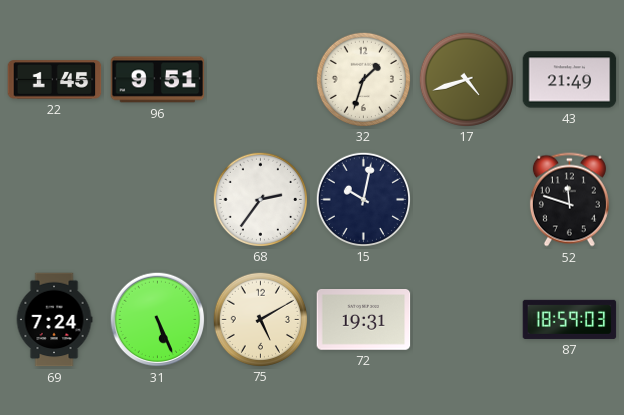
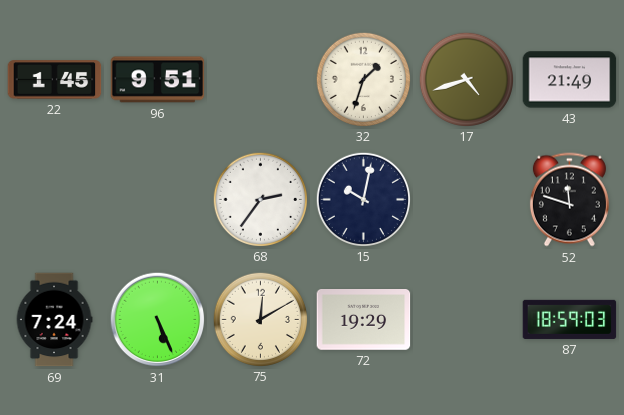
75: 5:10 -> 12:10
72: 19:31 -> 19:29
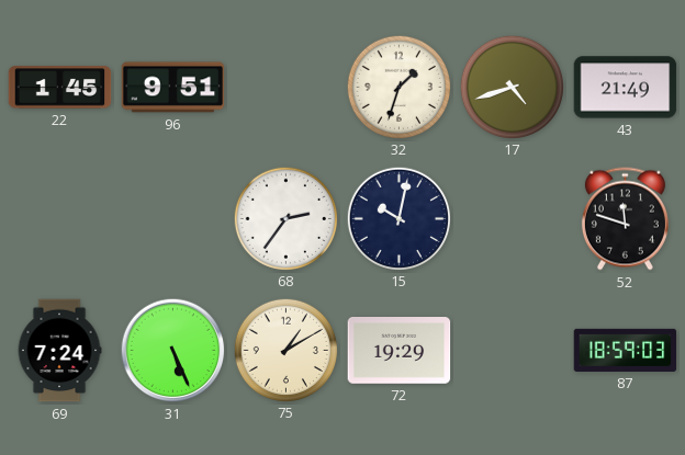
75: 12:10 -> 1:10
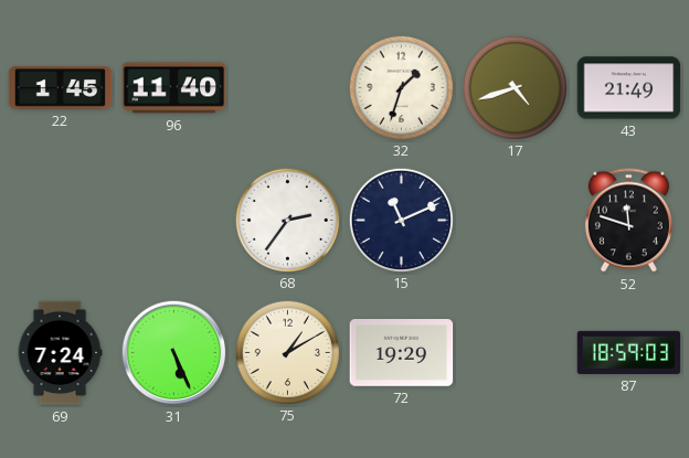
96: 9:51 -> 11:40
15: 10:02 -> 11:11
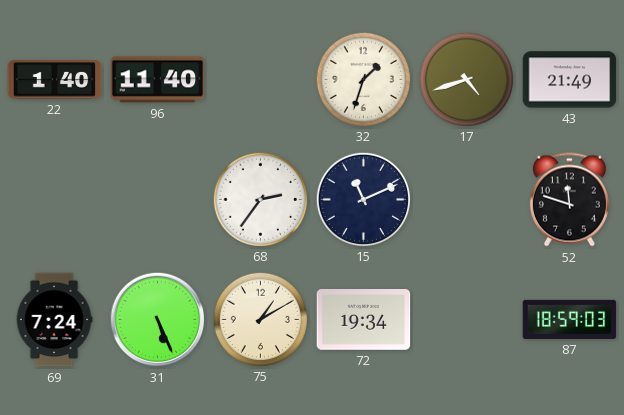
22: 1:45 -> 1:40
72: 19:29 -> 19:34
